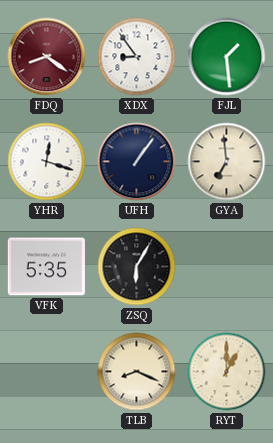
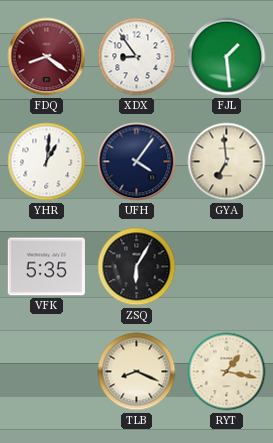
YHR: 12:18 -> 1:01
UFH: 1:06 -> 4:06
RYT: 1:00 -> 1:17
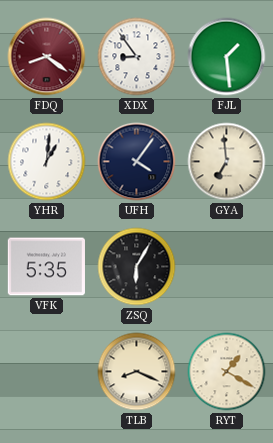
RYT: 1:17 -> 1:20
